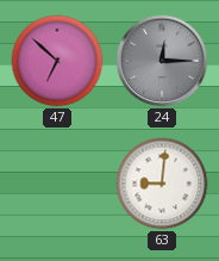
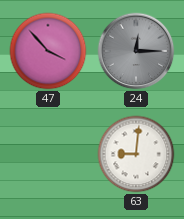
47: 6:52 -> 3:53
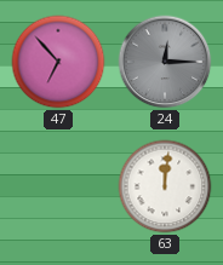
47: 3:53 -> 6:53
63: 9:01 -> 12:01
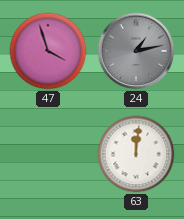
47: 6:53 -> 3:57
24: 12:15 -> 1:13
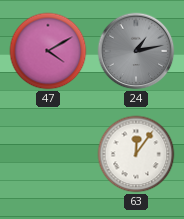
47: 3:57 -> 4:10
63: 12:01 -> 12:06
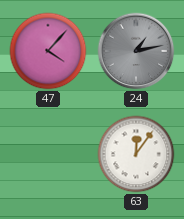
47: 4:10 -> 4:07
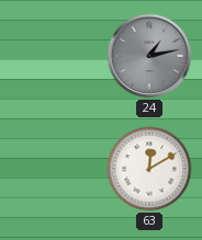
47: 4:07 -> none
63: 12:06 -> 12:10
